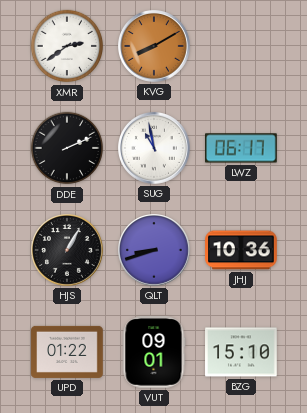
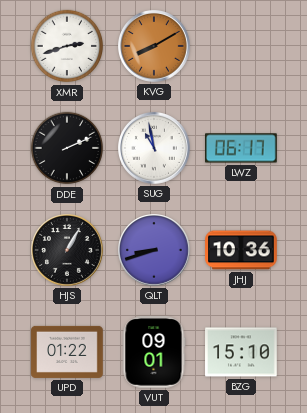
XMR: 2:39 -> 2:42
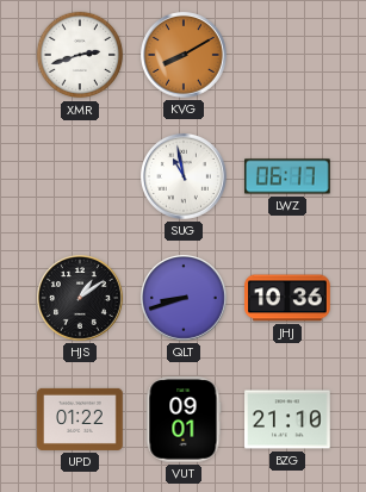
DDE: 2:11 -> none
HJS: 1:05 -> 1:09
BZG: 15:10 -> 21:10
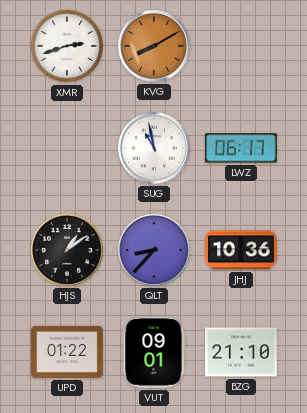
QLT: 8:42 -> 8:37
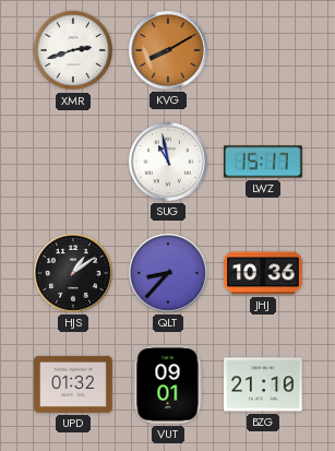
LWZ: 06:17 -> 15:17
UPD: 01:22 -> 01:32
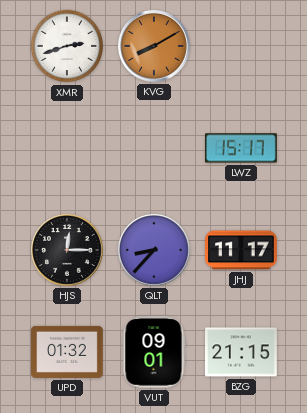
SUG: 10:58 -> none
HJS: 1:09 -> 12:15
JHJ: 10:36 -> 11:17
BZG: 21:10 -> 21:15
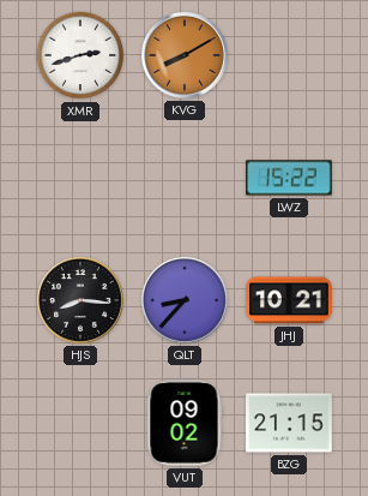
LWZ: 15:17 -> 15:22
HJS: 12:15 -> 8:16
JHJ: 11:17 -> 10:21
UPD: 01:32 -> none
VUT: 09:01 -> 09:02
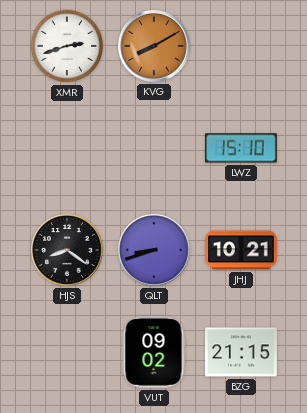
LWZ: 15:22 -> 15:10
HJS: 8:16 -> 8:21
QLT: 8:37 -> 8:42
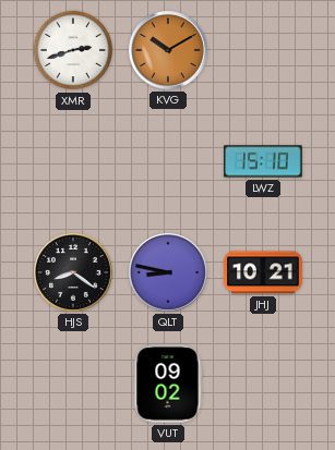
KVG: 8:10 -> 10:10
QLT: 8:42 -> 8:47
BZG: 21:15 -> none
